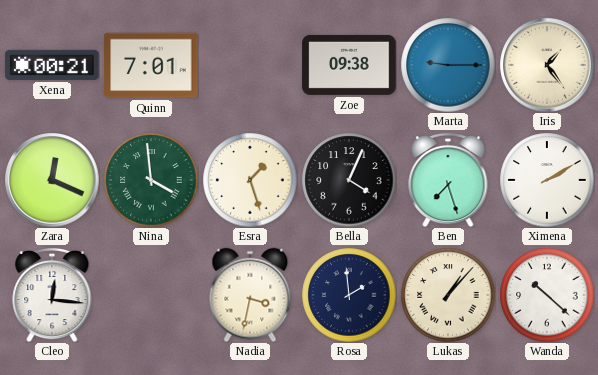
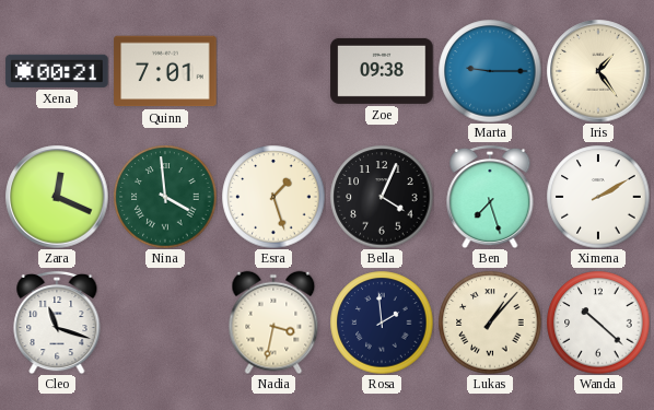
Cleo: 12:16 -> 11:18
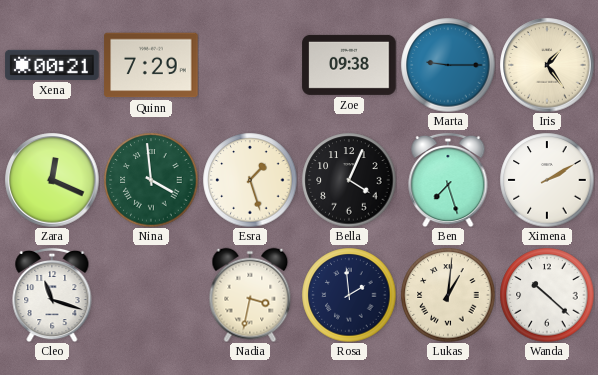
Quinn: 7:01 -> 7:29
Lukas: 1:07 -> 1:01
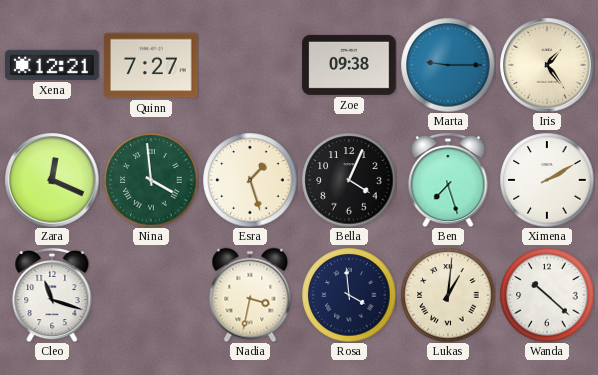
Xena: 00:21 -> 12:21
Quinn: 7:29 -> 7:27
Rosa: 1:59 -> 3:59
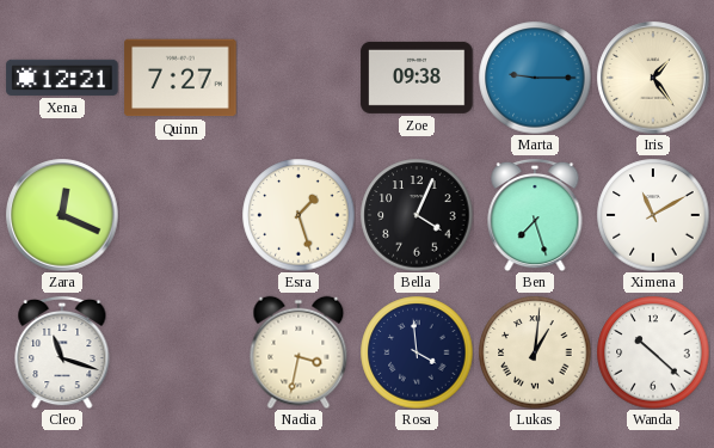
Nina: 3:59 -> none
Ximena: 2:10 -> 11:10
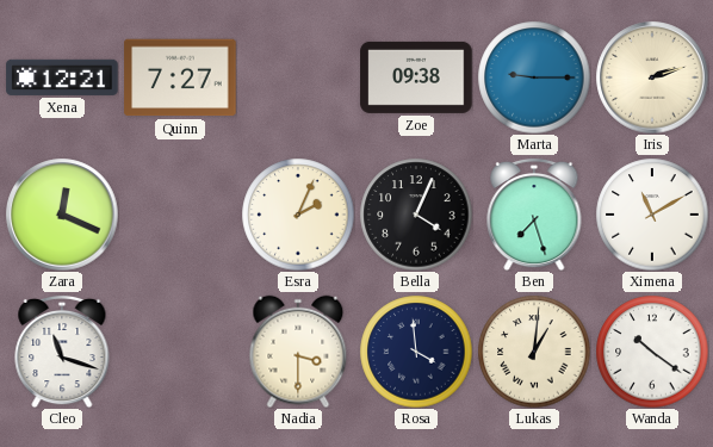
Iris: 1:24 -> 2:12
Esra: 1:27 -> 2:04
Nadia: 3:32 -> 3:30
Wanda: 10:22 -> 10:21
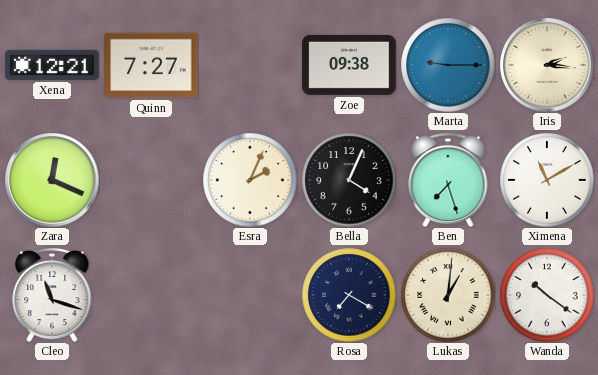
Iris: 2:12 -> 2:16
Nadia: 3:30 -> none
Rosa: 3:59 -> 7:20
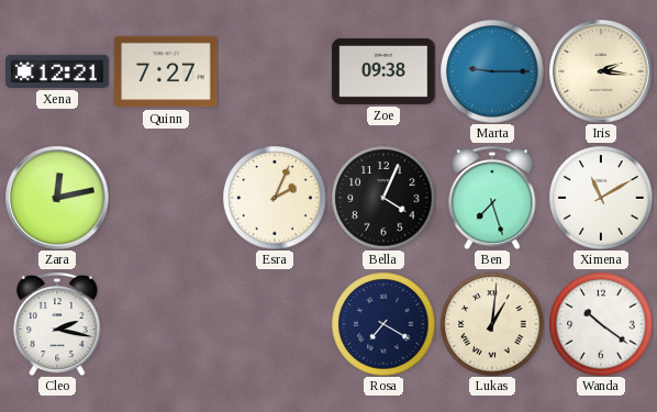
Zara: 12:19 -> 12:13
Cleo: 11:18 -> 2:17
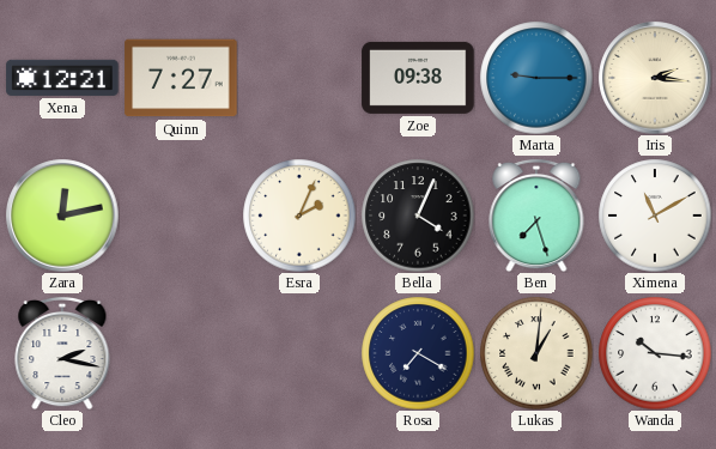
Wanda: 10:21 -> 10:16
